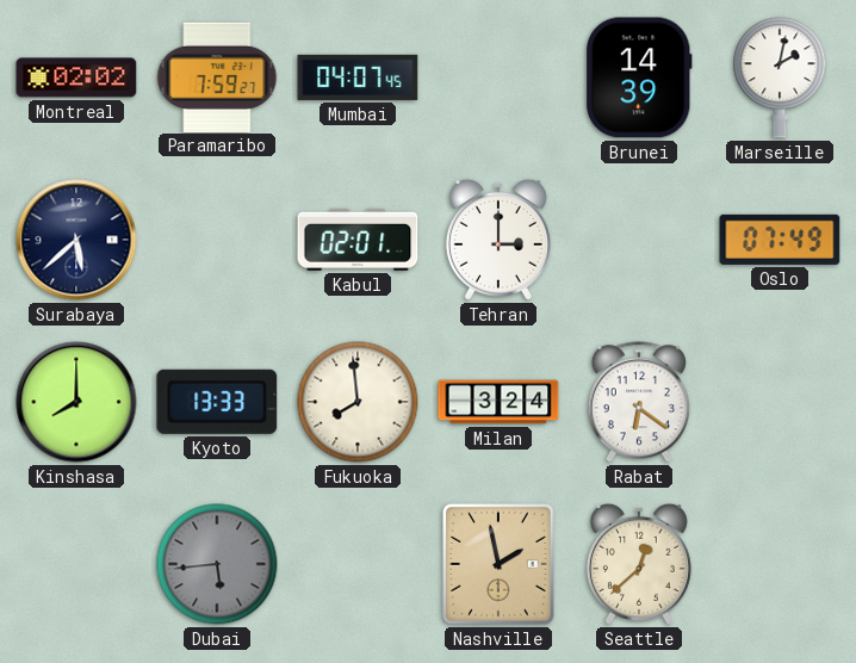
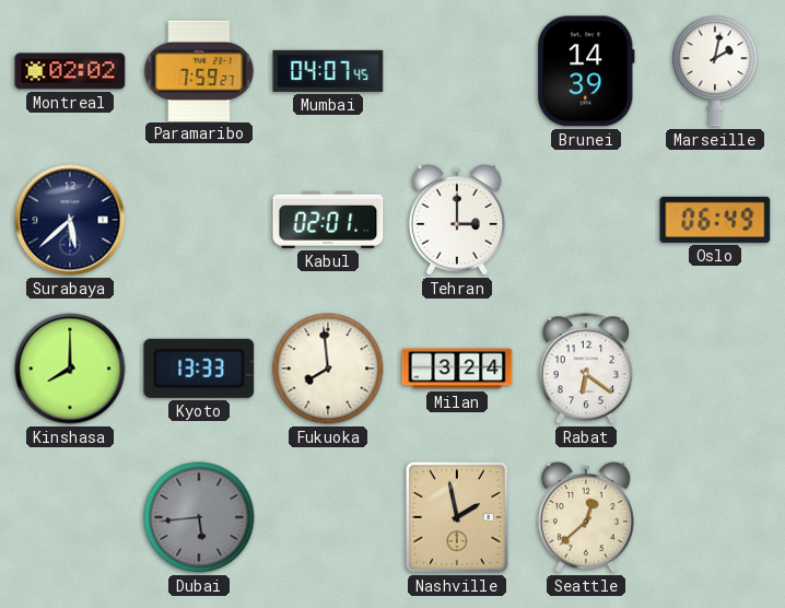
Oslo: 07:49 -> 06:49
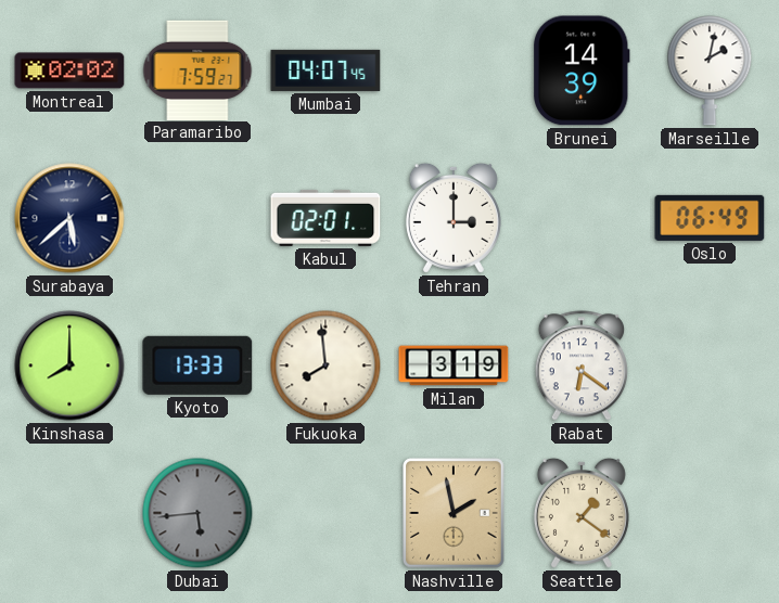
Milan: 3:24 -> 3:19
Seattle: 12:38 -> 1:21
